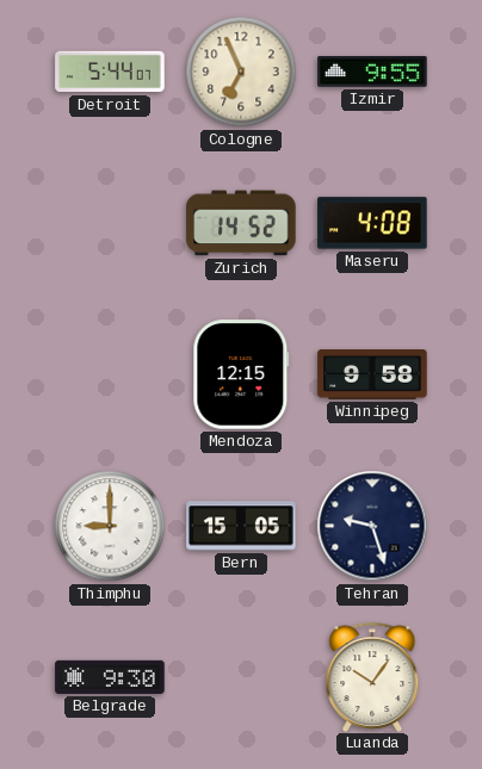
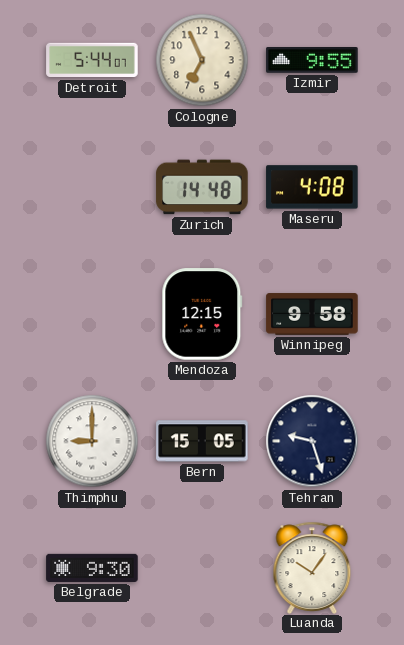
Zurich: 14:52 -> 14:48
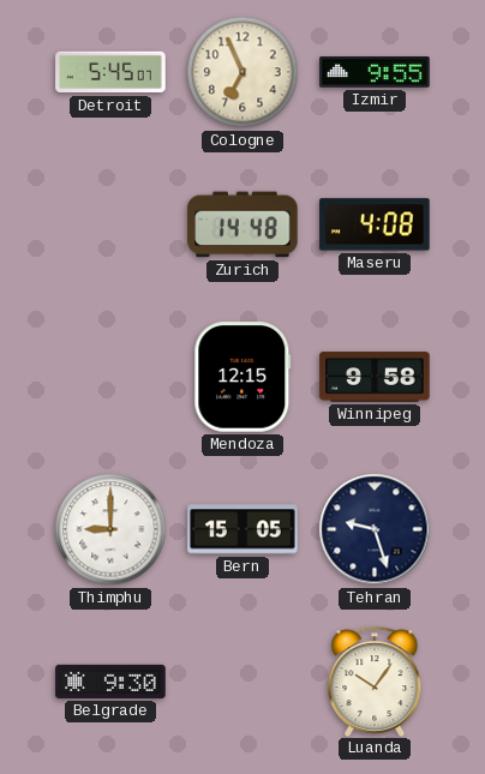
Detroit: 5:44 -> 5:45
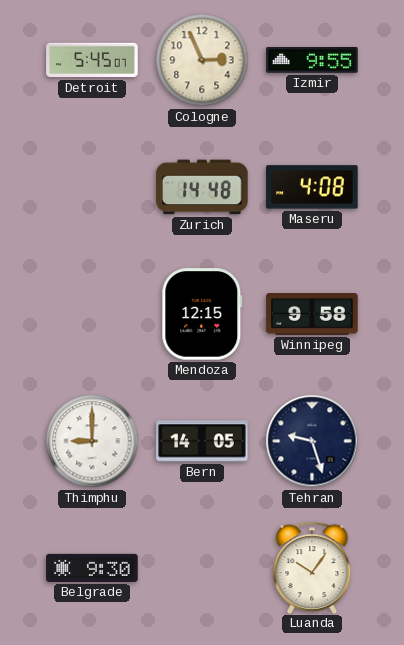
Cologne: 6:56 -> 2:56
Bern: 15:05 -> 14:05
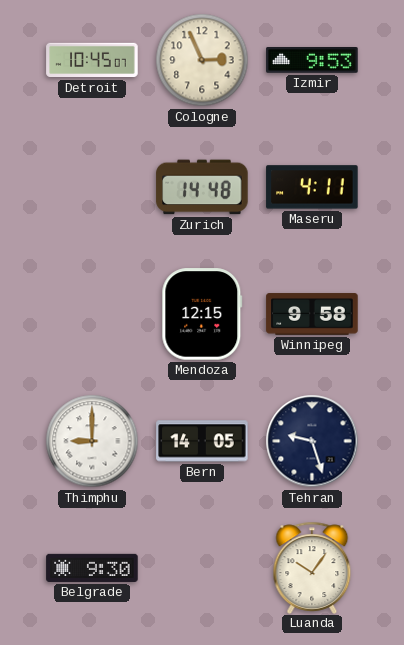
Detroit: 5:45 -> 10:45
Izmir: 9:55 -> 9:53
Maseru: 4:08 -> 4:11
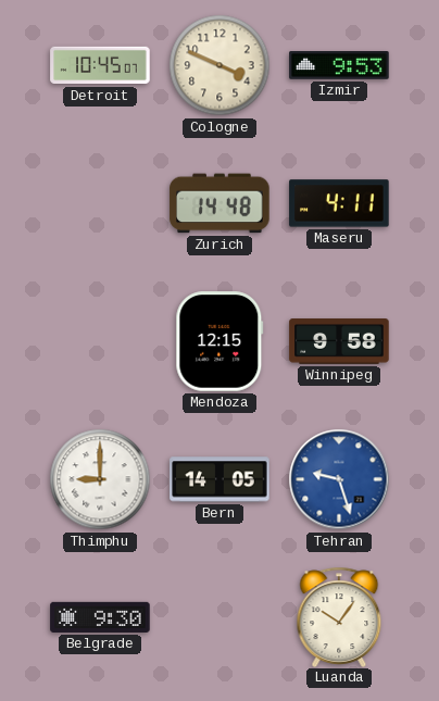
Cologne: 2:56 -> 3:49
Tehran dial: navy -> blue
